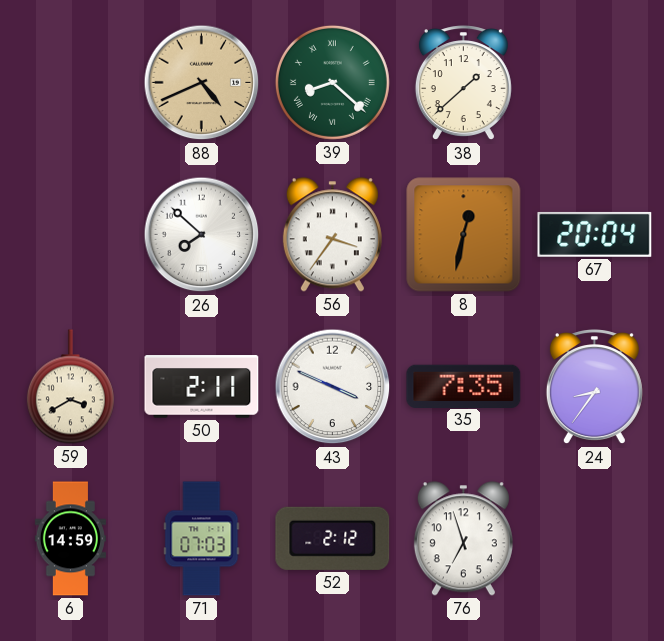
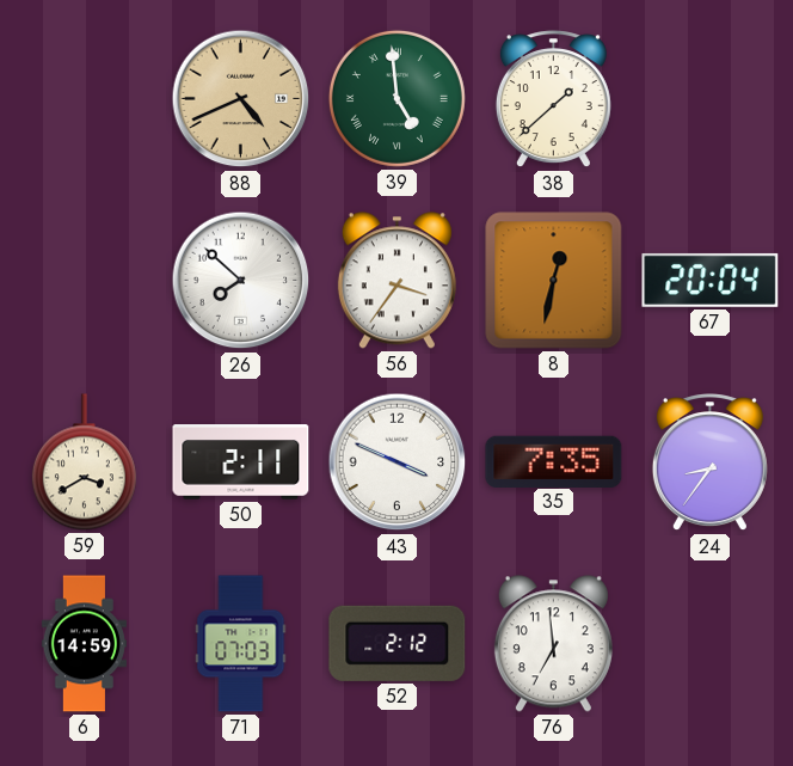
39: 8:22 -> 4:59
76: 6:57 -> 6:59
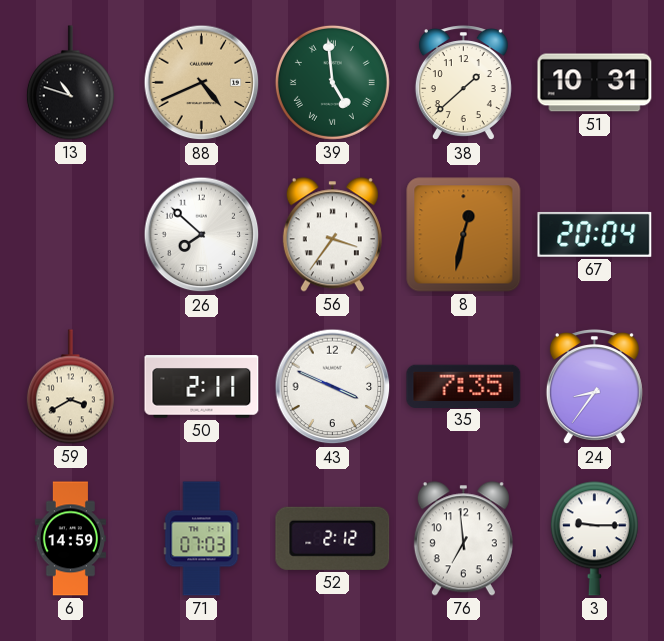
13: none -> 10:48
51: none -> 10:31
3: none -> 9:15
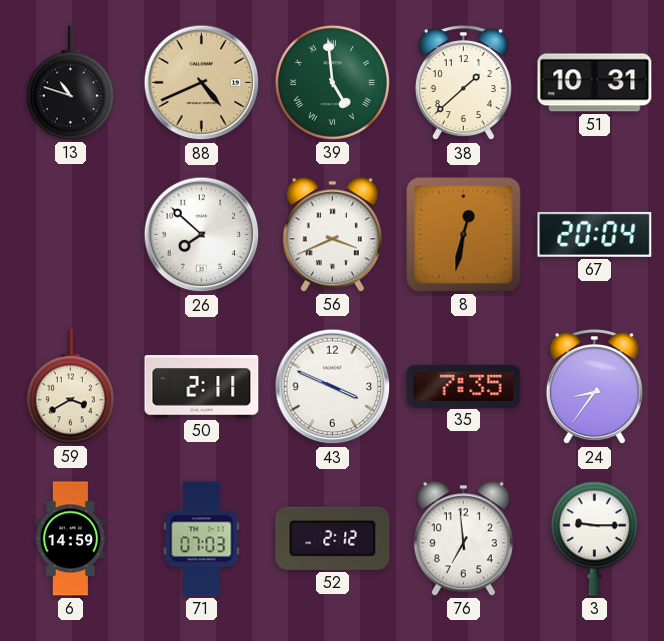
56: 3:36 -> 3:41
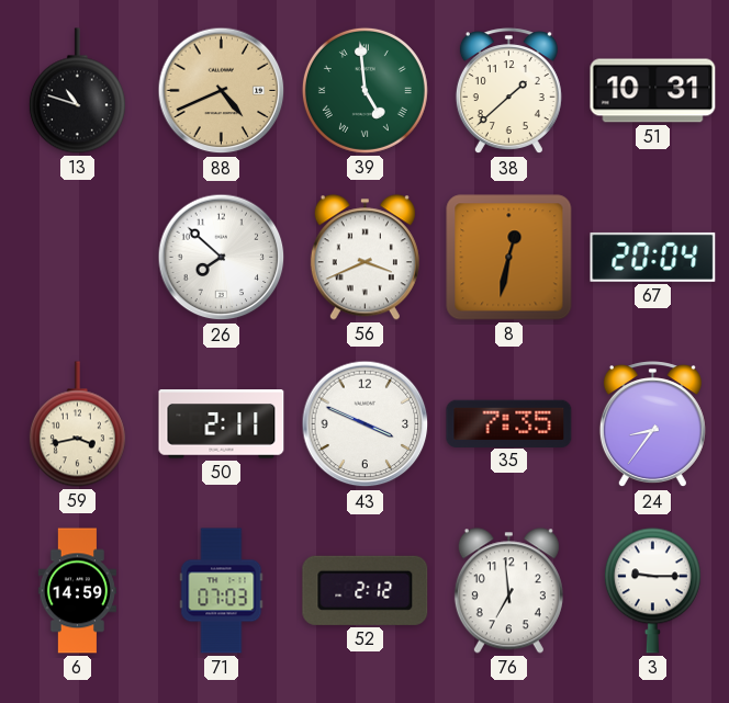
59: 3:40 -> 3:43
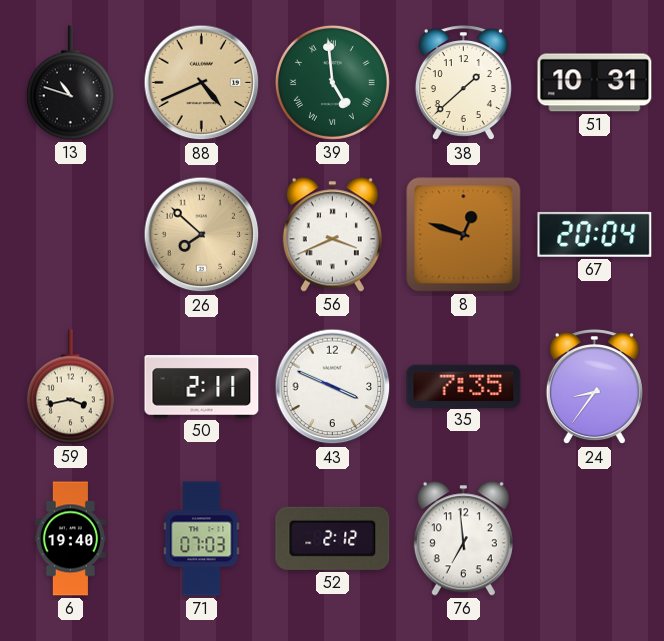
26 dial: white -> champagne
8: 12:32 -> 12:48
6: 14:59 -> 19:40
3: 9:15 -> none
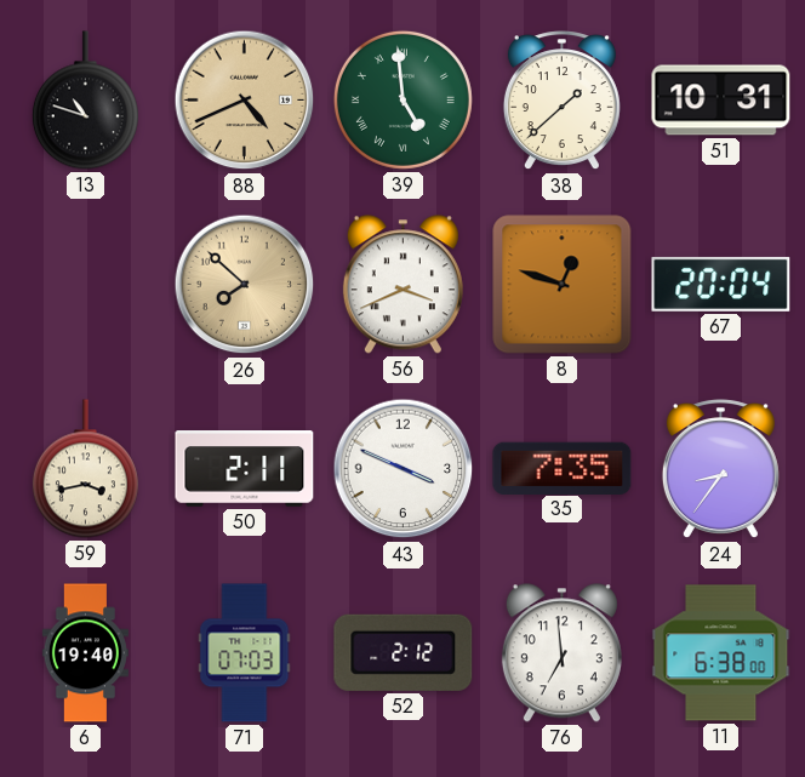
11: none -> 6:38
